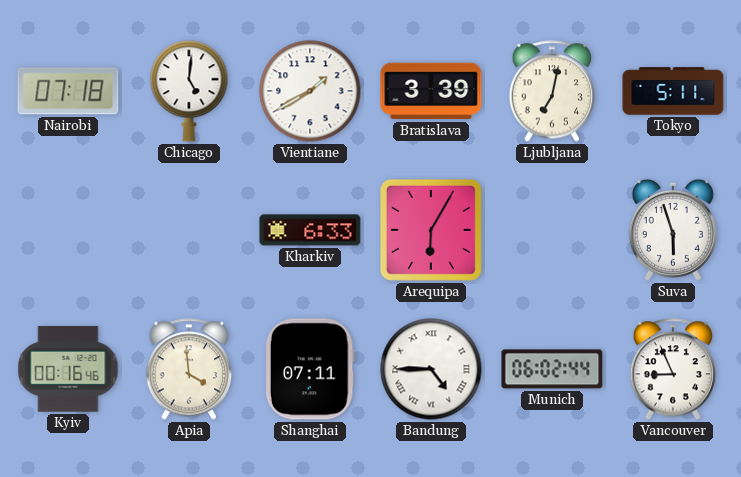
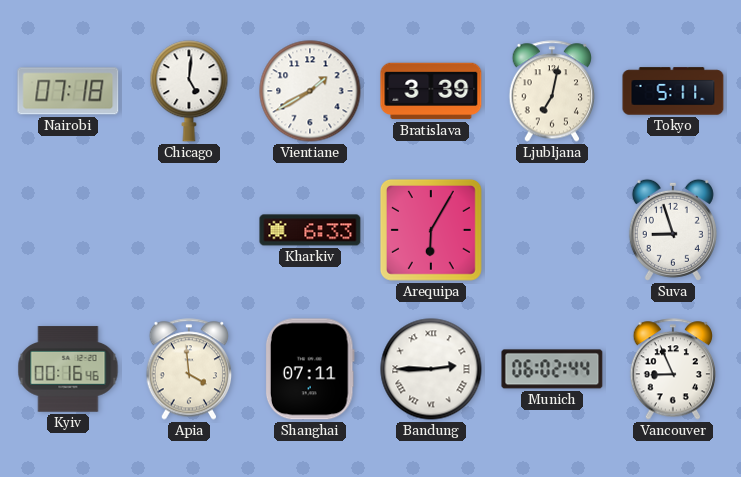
Suva: 5:57 -> 8:57
Bandung: 4:45 -> 2:45
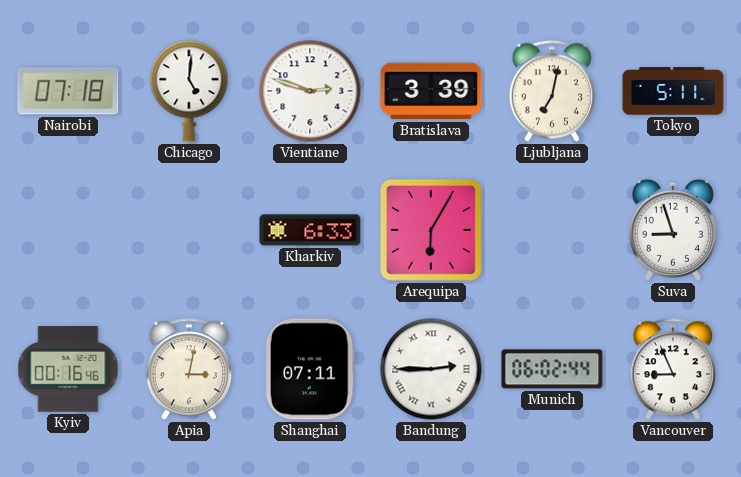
Vientiane: 1:40 -> 2:48
Apia: 3:59 -> 3:02
